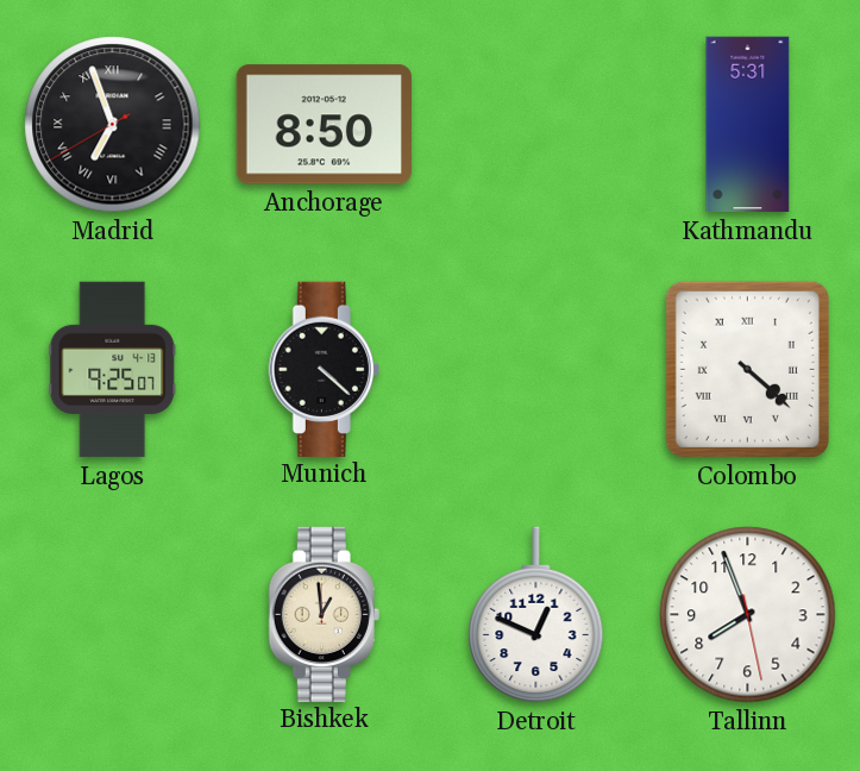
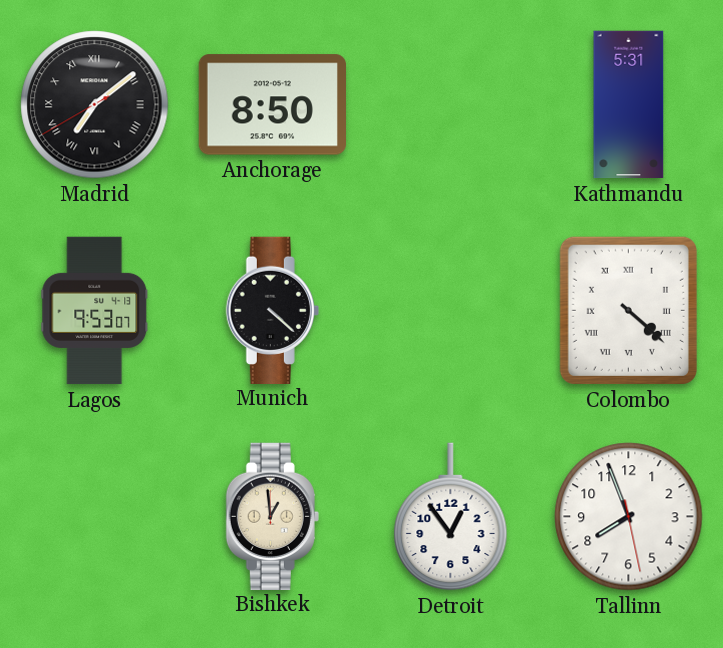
Madrid: 6:56 -> 7:08
Lagos: 9:25 -> 9:53
Detroit: 12:49 -> 12:54
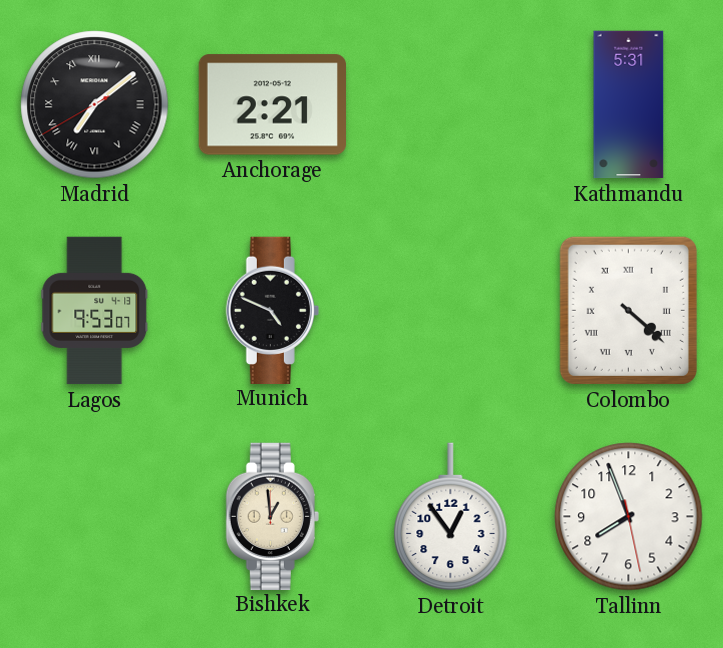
Anchorage: 8:50 -> 2:21
Munich: 4:22 -> 4:49
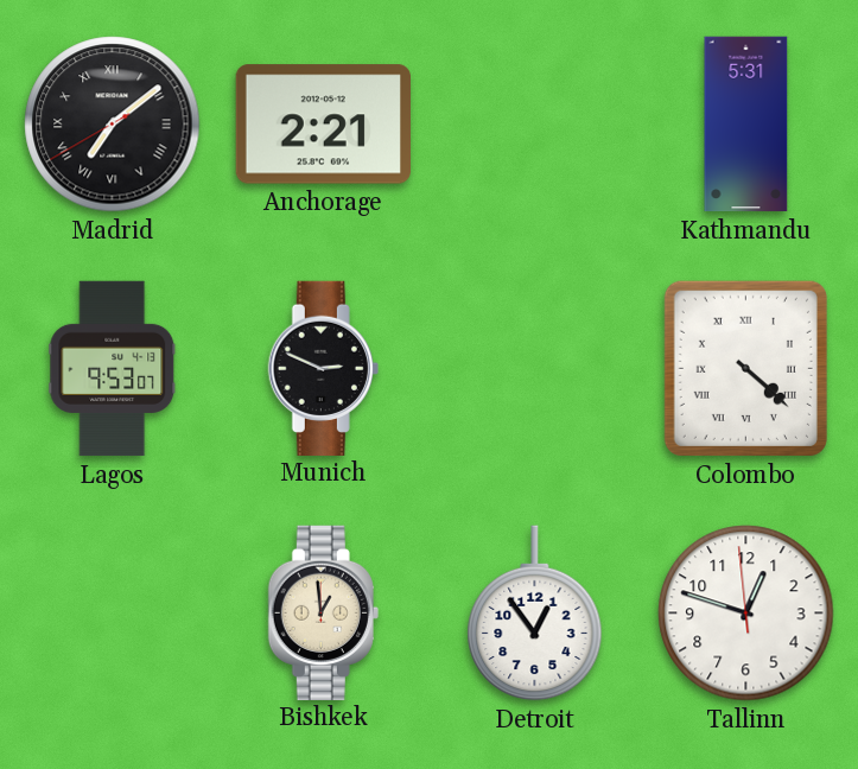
Munich: 4:49 -> 2:49
Tallinn: 7:56 -> 12:47
